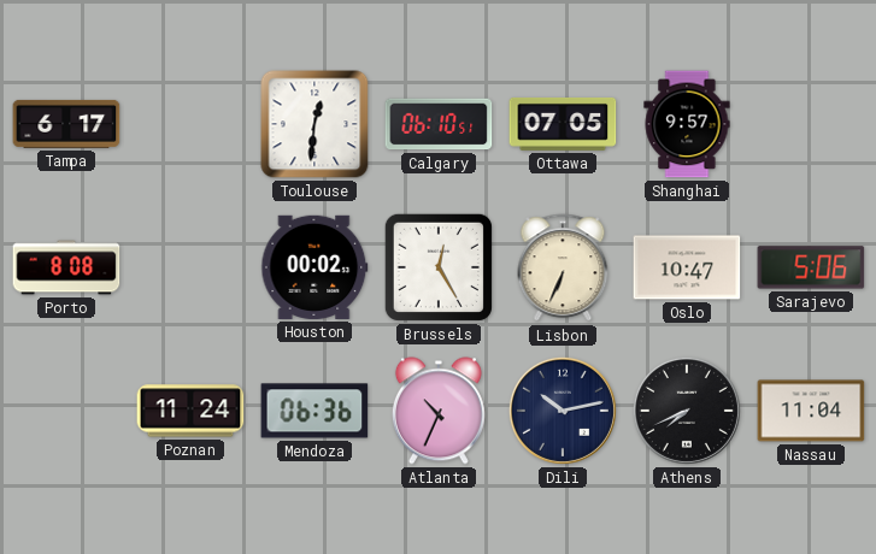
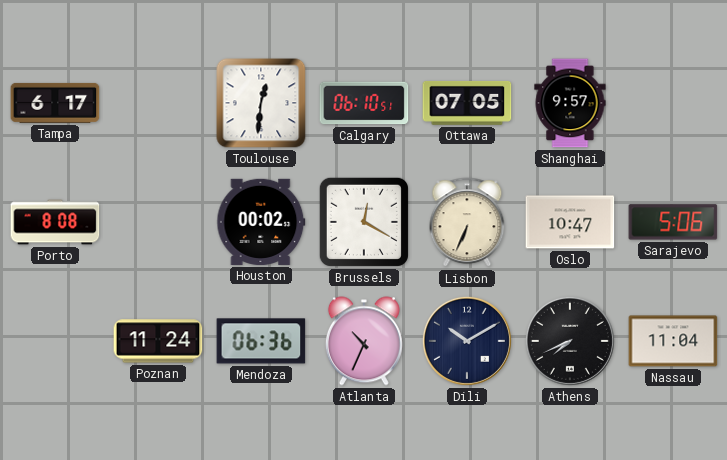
Brussels: 12:25 -> 12:20
Dili: 10:13 -> 10:10
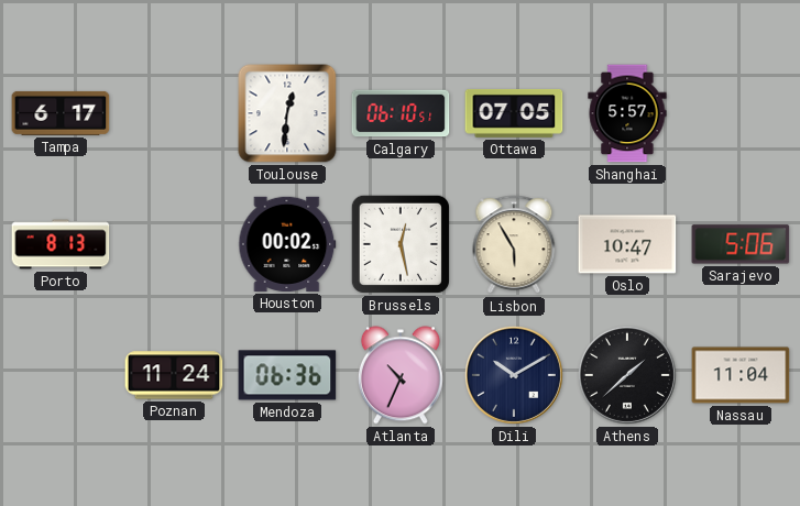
Shanghai: 9:57 -> 5:57
Porto: 8:08 -> 8:13
Brussels: 12:20 -> 12:28
Lisbon: 6:34 -> 5:55
Athens: 7:41 -> 1:38
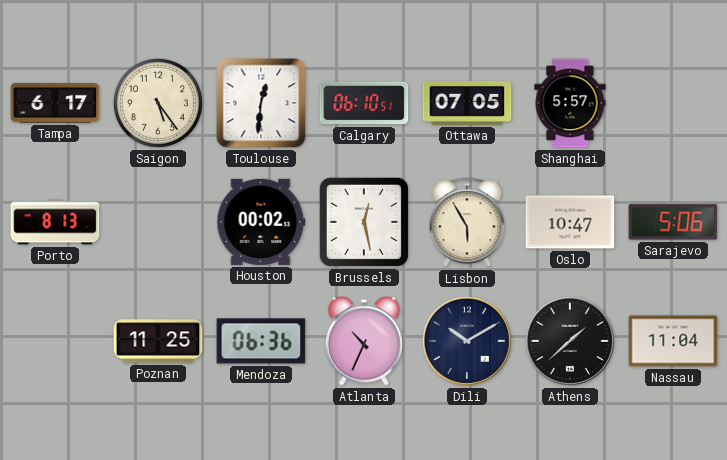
Saigon: none -> 5:24
Poznan: 11:24 -> 11:25
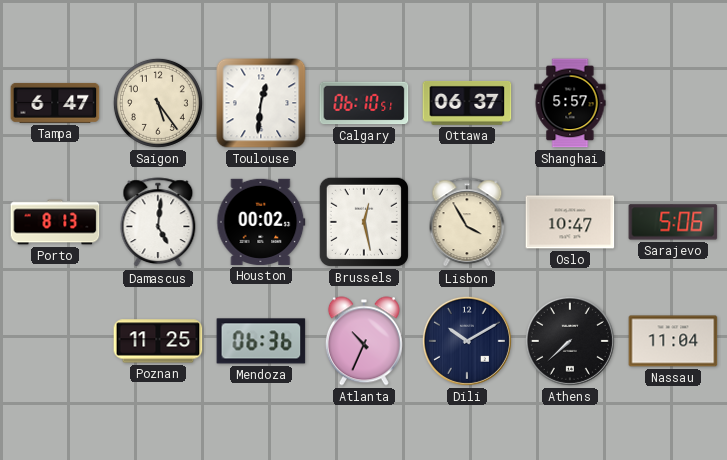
Tampa: 6:17 -> 6:47
Ottawa: 07:05 -> 06:37
Damascus: none -> 5:01
Lisbon: 5:55 -> 3:55
Athens: 1:38 -> 7:38
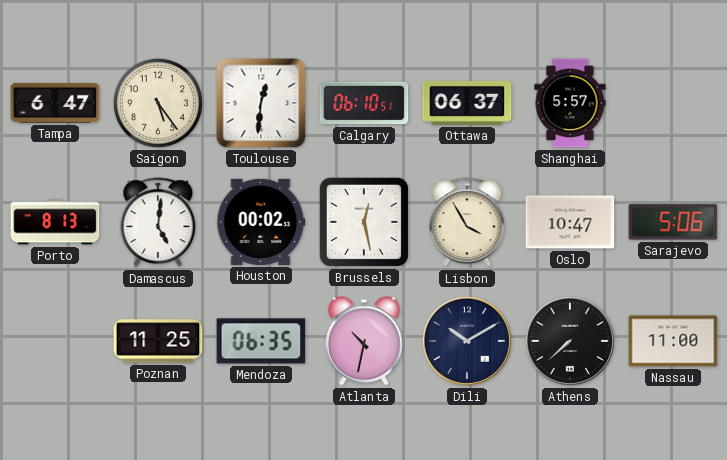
Mendoza: 06:36 -> 06:35
Atlanta: 10:34 -> 10:32
Nassau: 11:04 -> 11:00
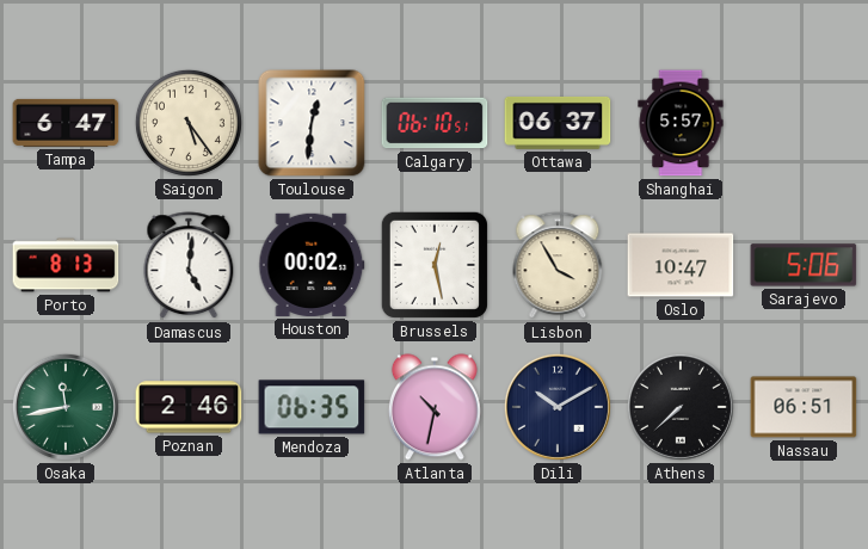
Osaka: none -> 11:43
Poznan: 11:25 -> 2:46
Nassau: 11:00 -> 06:51
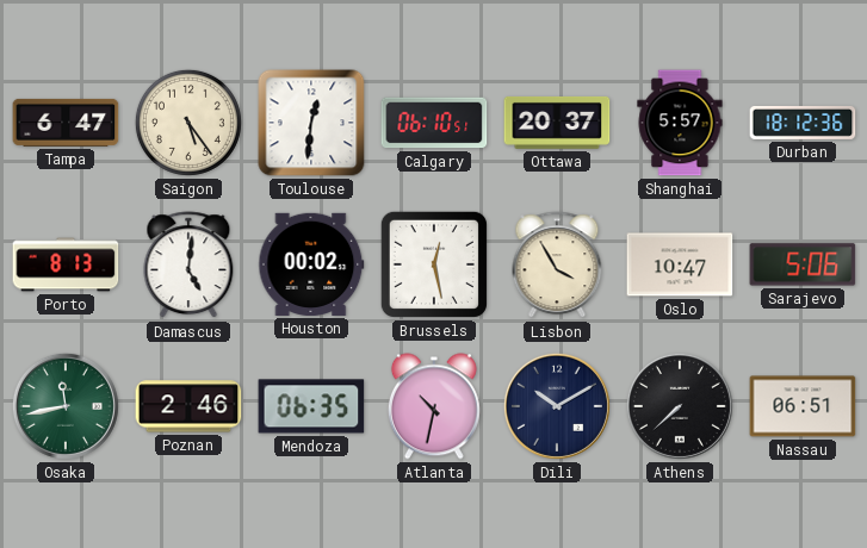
Ottawa: 06:37 -> 20:37
Durban: none -> 18:12
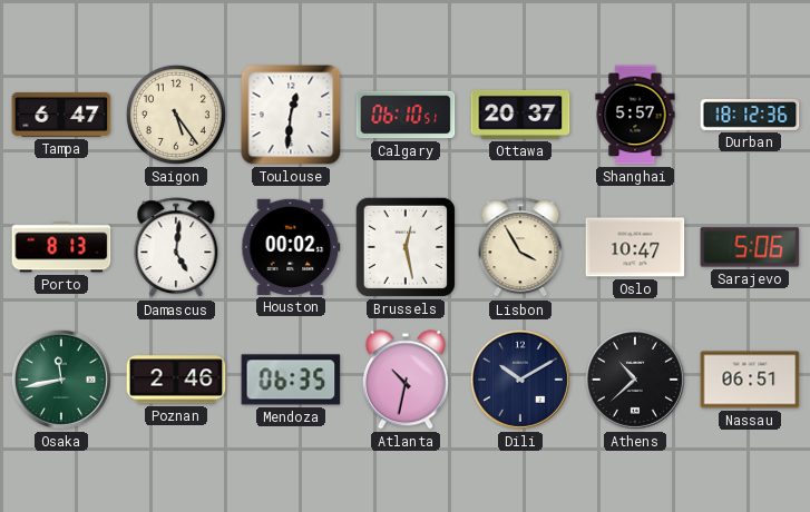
Athens: 7:38 -> 10:38
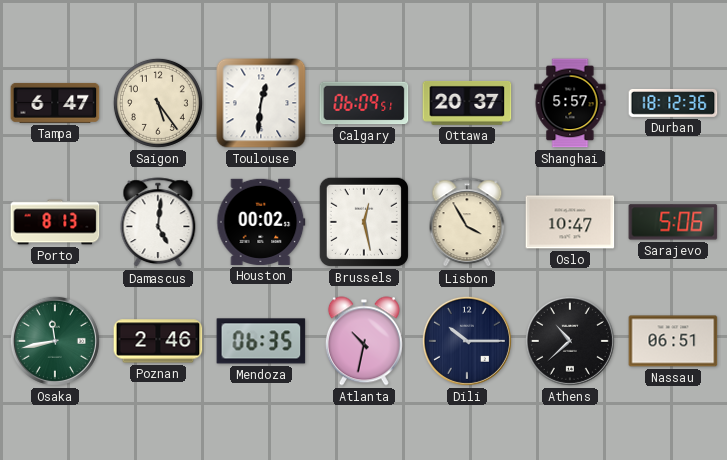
Calgary: 06:10 -> 06:09
Dili: 10:10 -> 10:15
